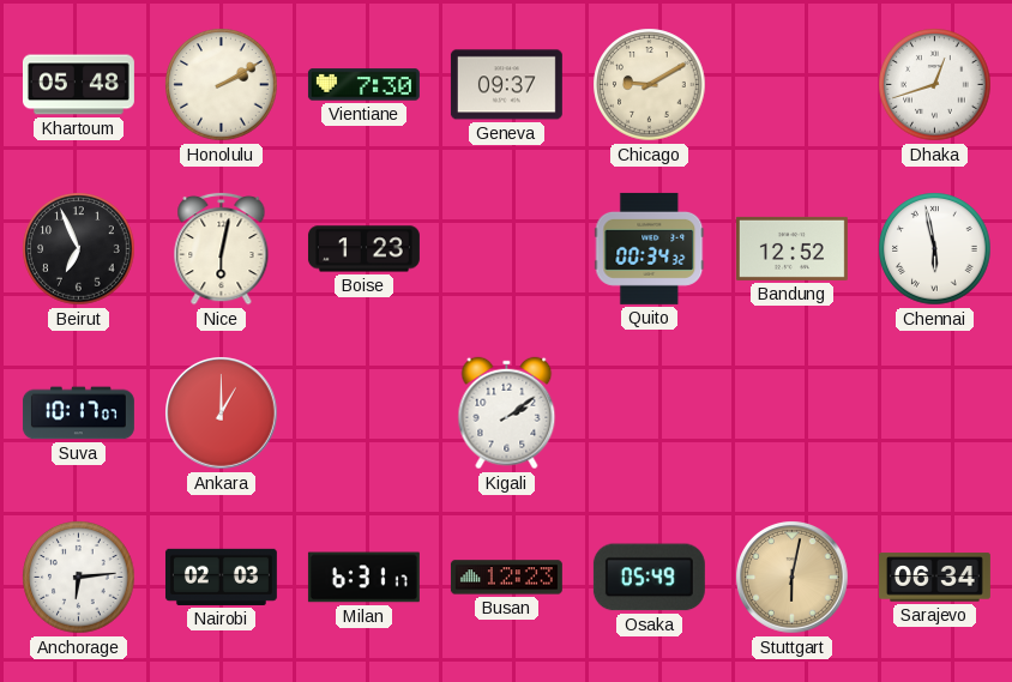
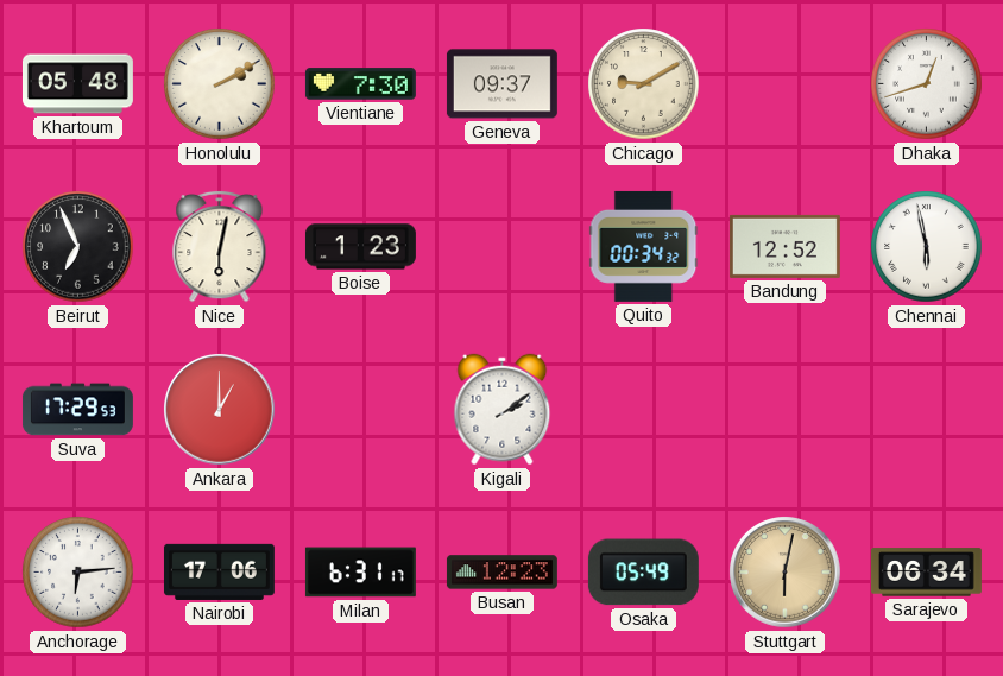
Suva: 10:17 -> 17:29
Nairobi: 02:03 -> 17:06
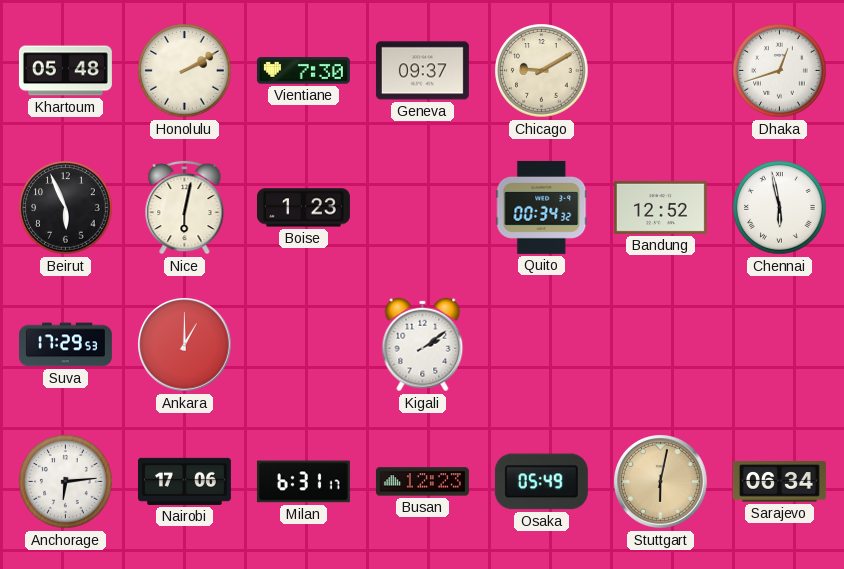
Beirut: 6:56 -> 5:56
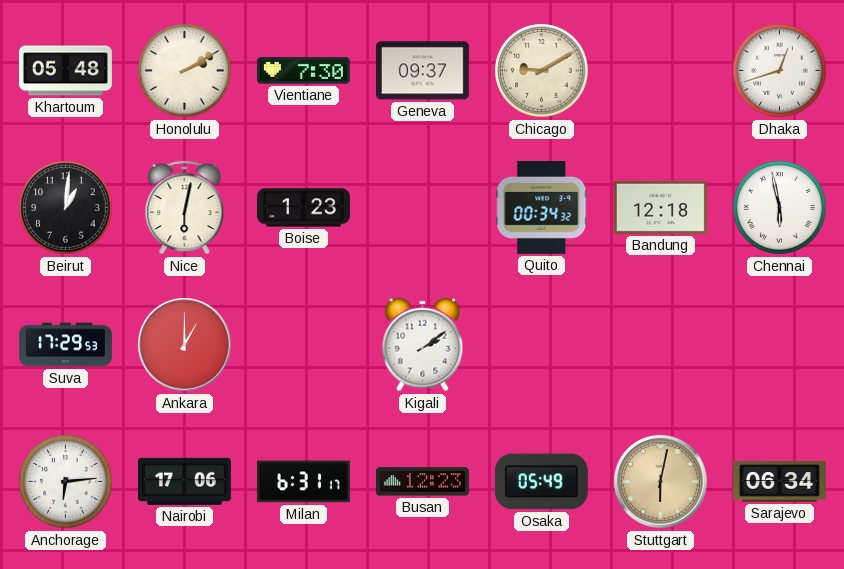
Beirut: 5:56 -> 1:01
Bandung: 12:52 -> 12:18
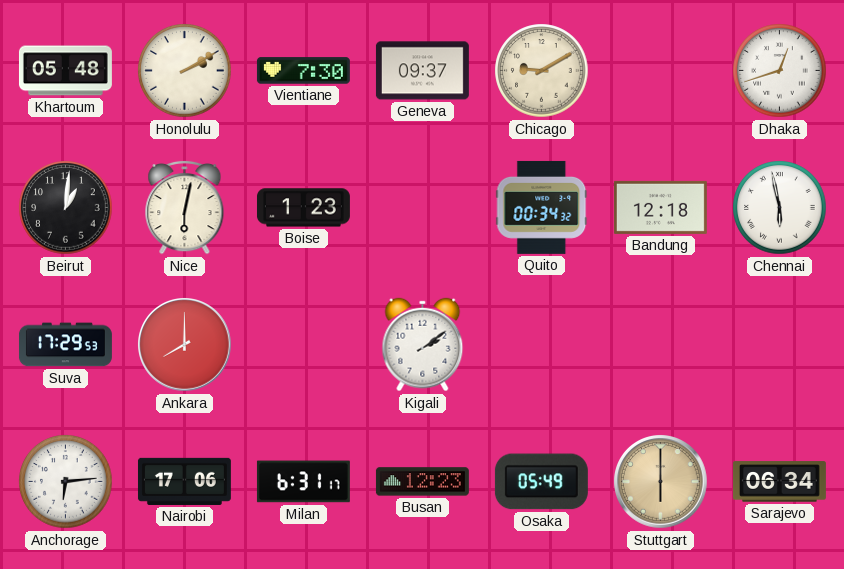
Ankara: 1:00 -> 8:00
Stuttgart: 6:02 -> 6:00
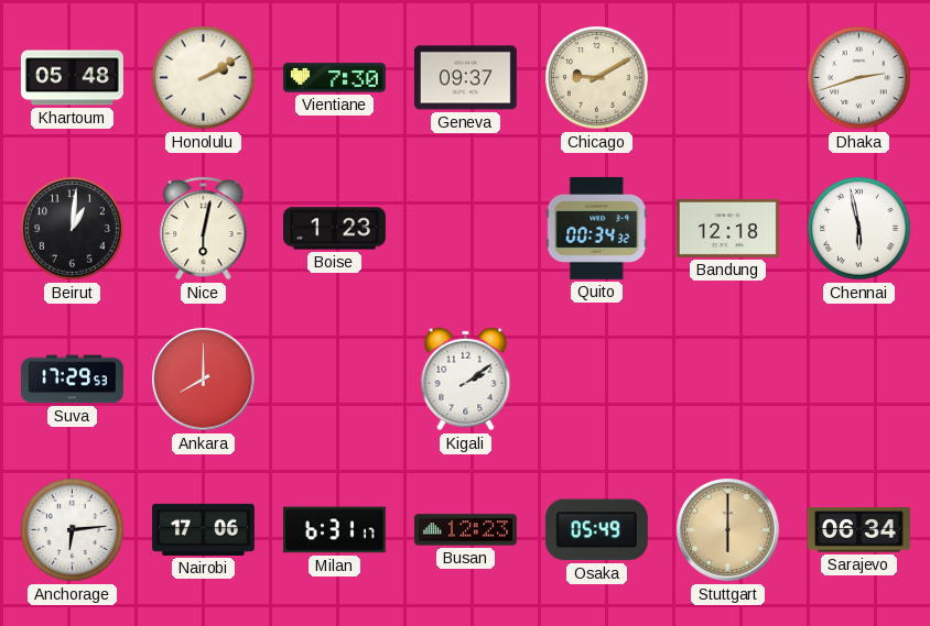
Dhaka: 12:42 -> 2:42
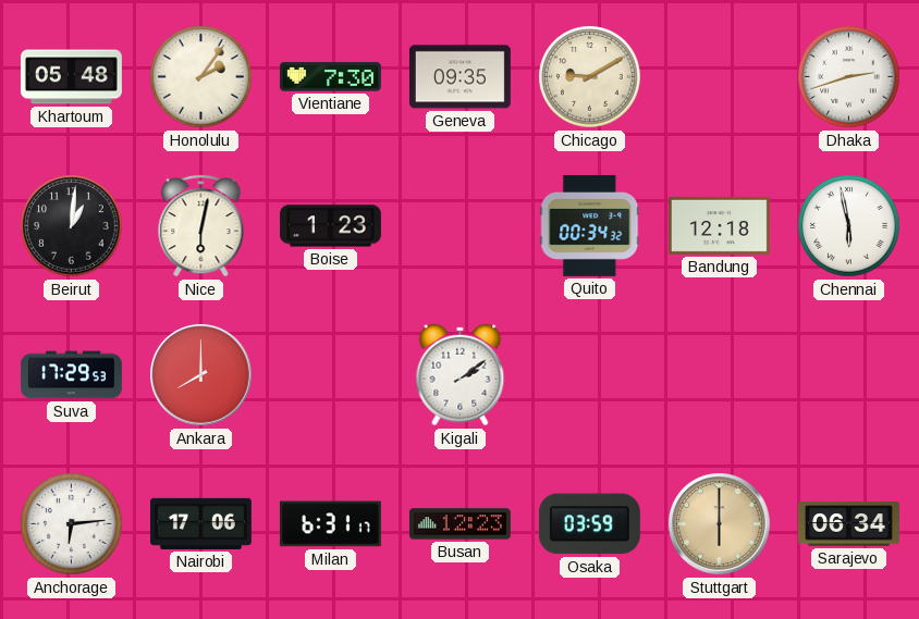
Honolulu: 2:10 -> 2:06
Geneva: 09:37 -> 09:35
Osaka: 05:49 -> 03:59
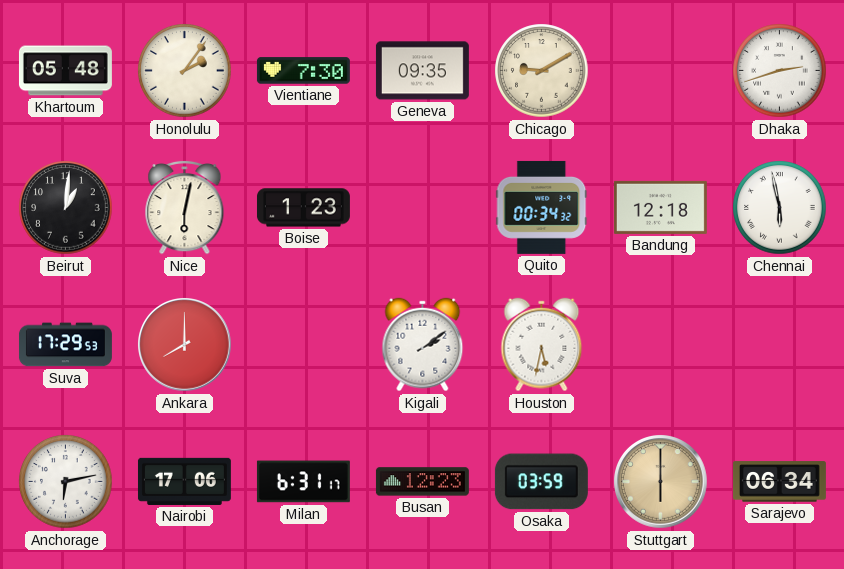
Houston: none -> 5:32
Anchorage: 6:14 -> 6:13
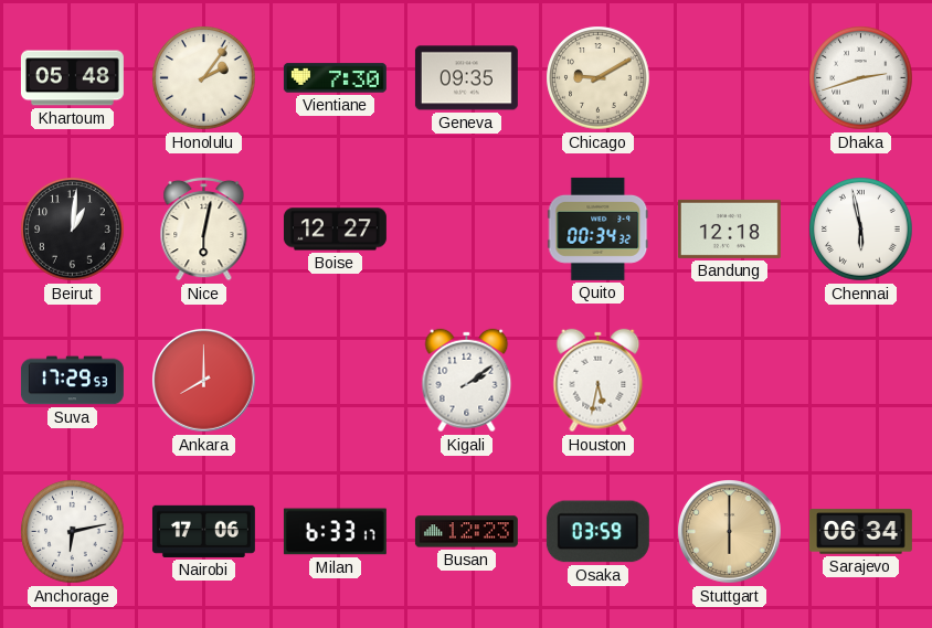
Boise: 1:23 -> 12:27
Milan: 6:31 -> 6:33
